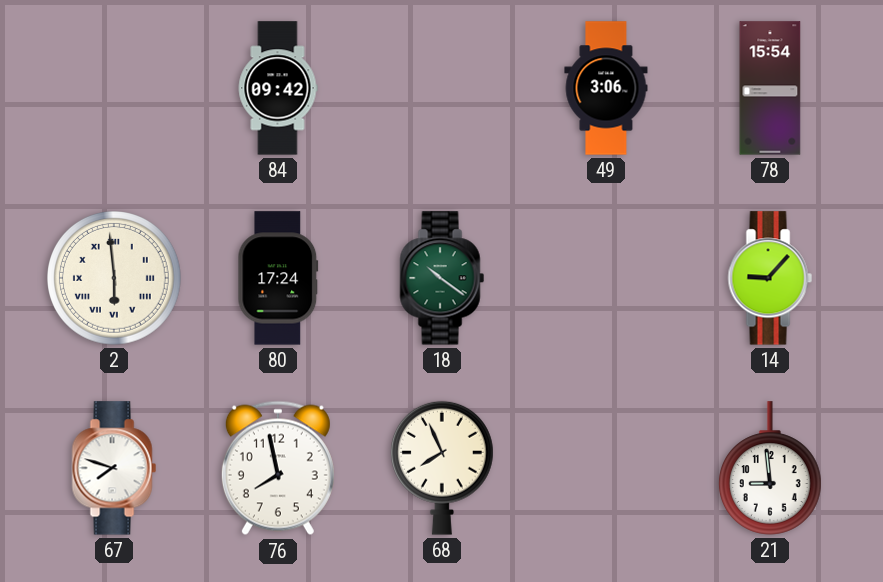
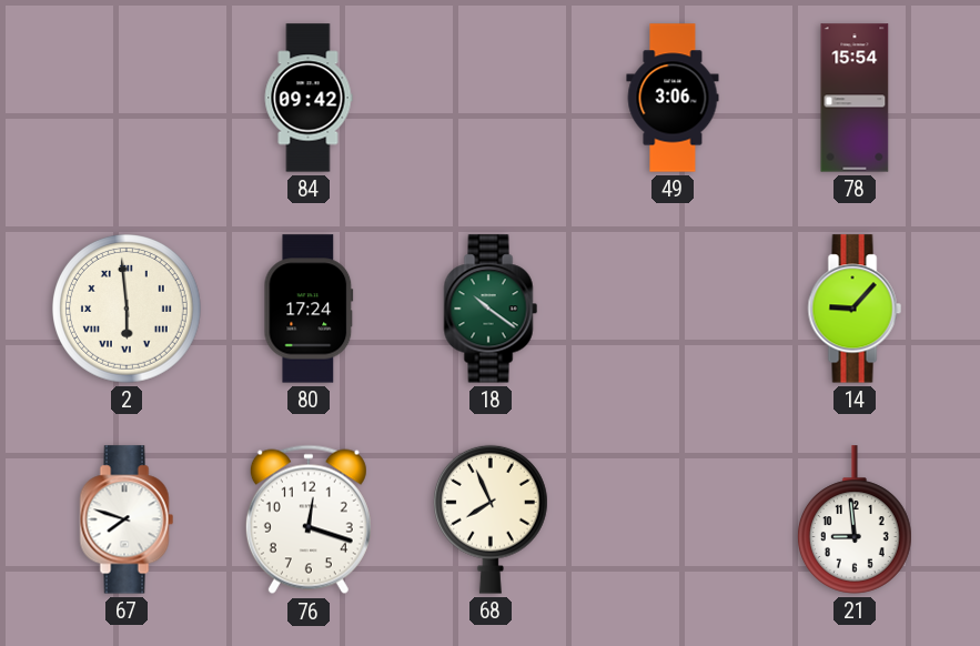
76: 7:58 -> 12:18
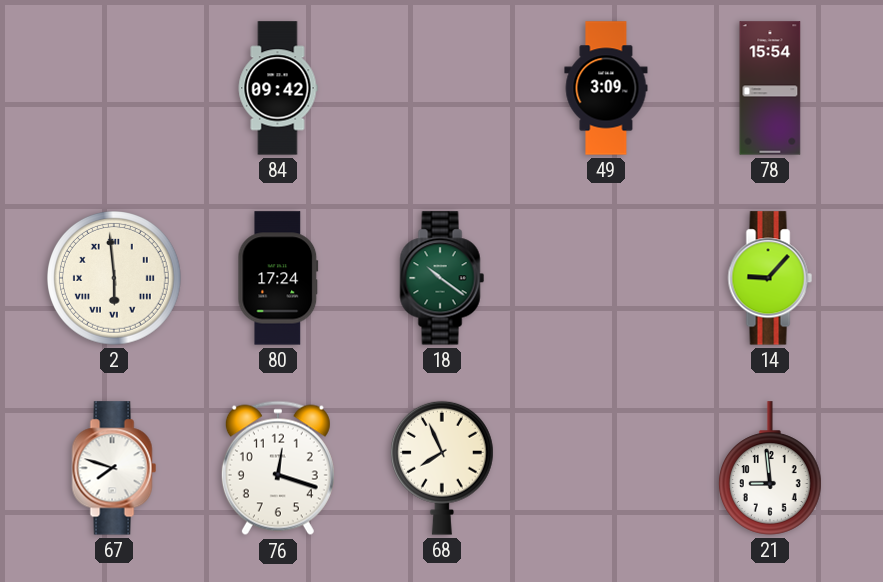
49: 3:06 -> 3:09
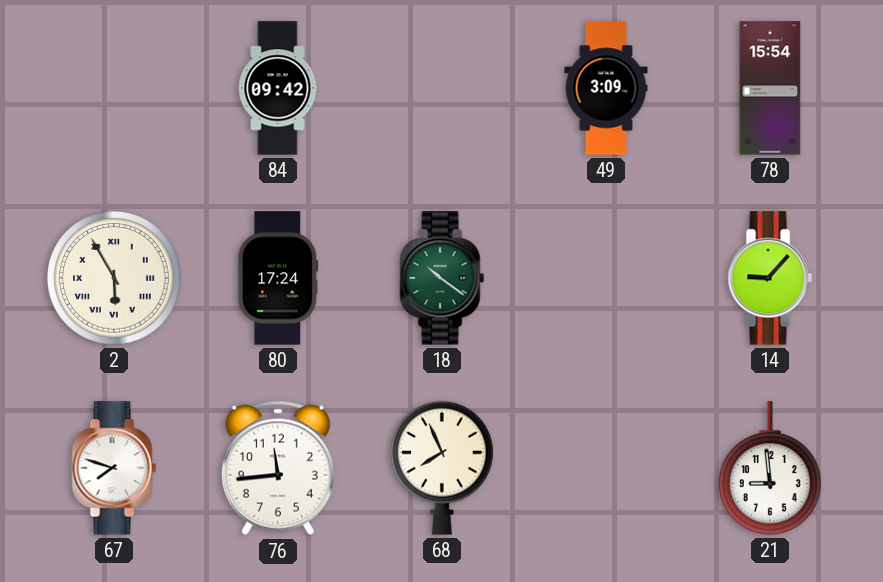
2: 5:59 -> 5:55
76: 12:18 -> 11:44
